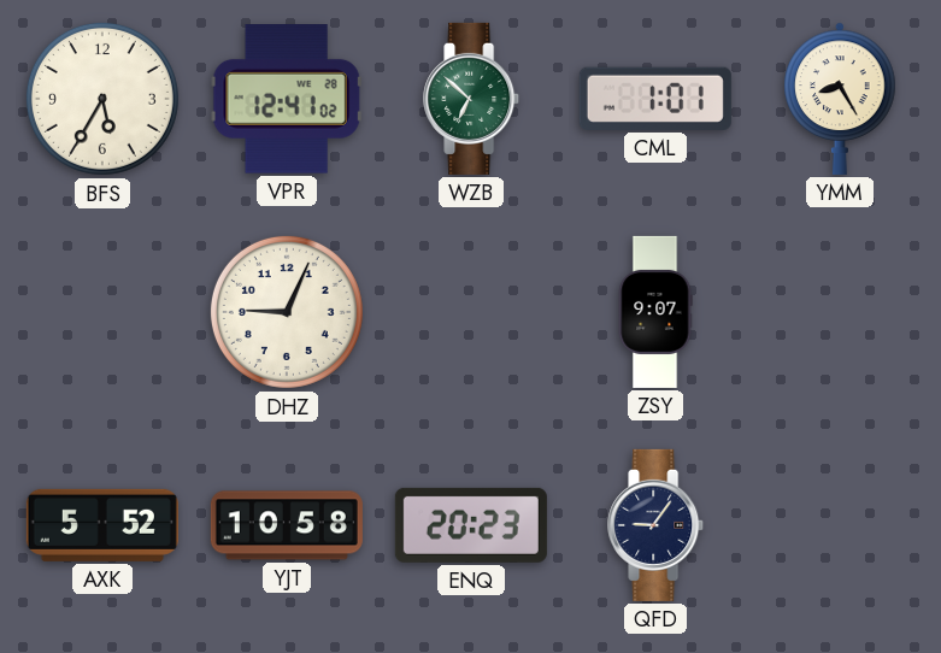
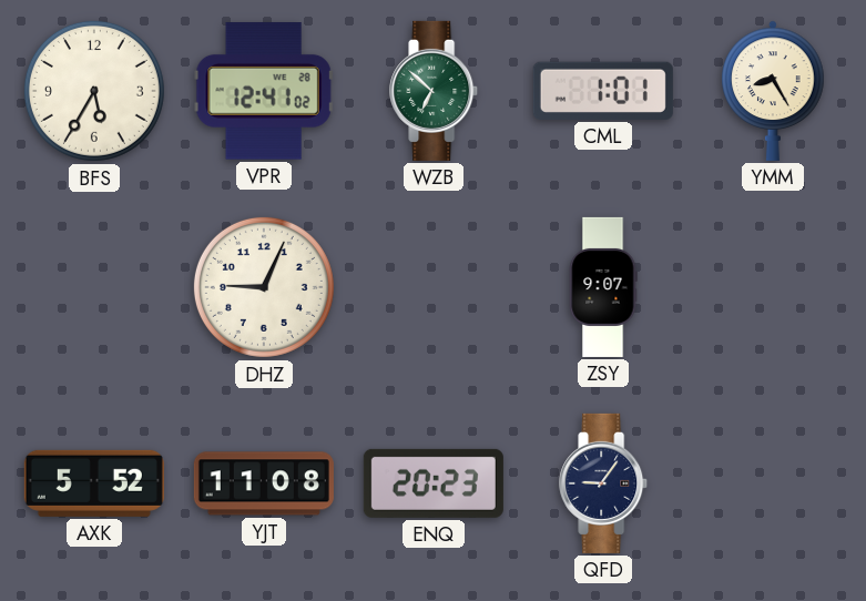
YJT: 10:58 -> 11:08
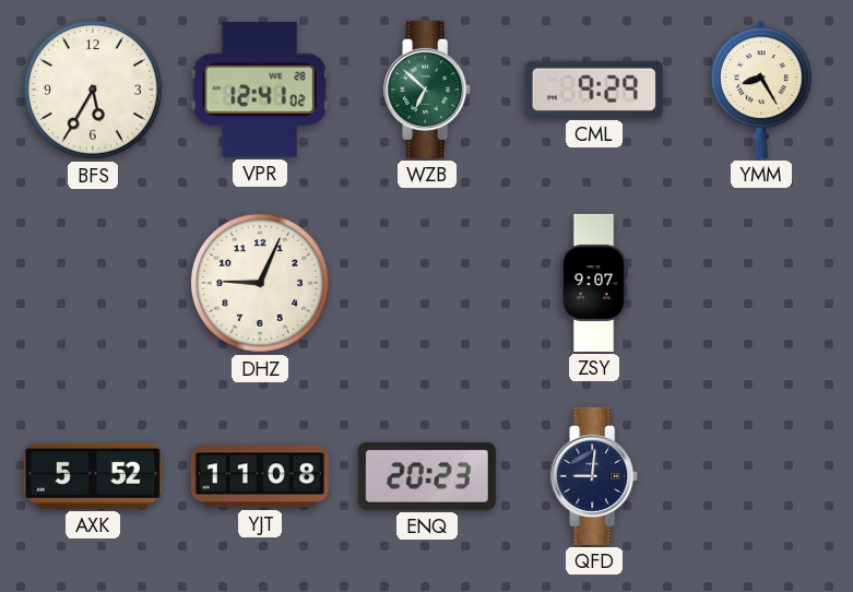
CML: 1:01 -> 9:29
QFD: 9:06 -> 9:01
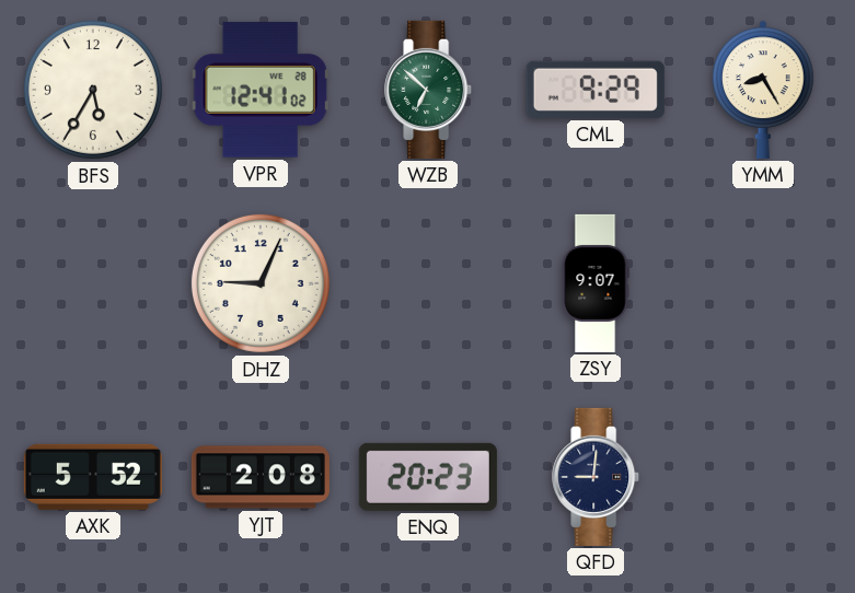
YJT: 11:08 -> 2:08
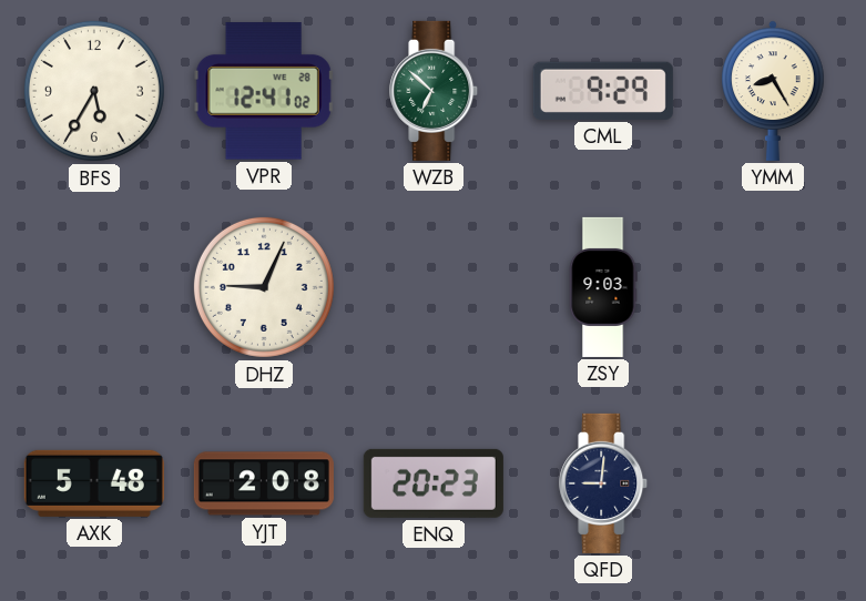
ZSY: 9:07 -> 9:03
AXK: 5:52 -> 5:48
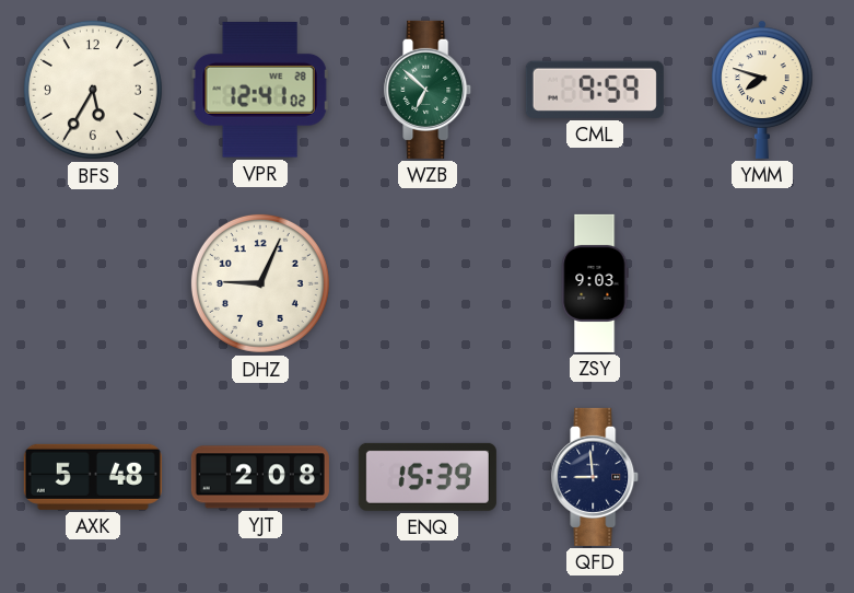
CML: 9:29 -> 9:59
YMM: 8:25 -> 7:48
ENQ: 20:23 -> 15:39
QFD: 9:01 -> 8:59
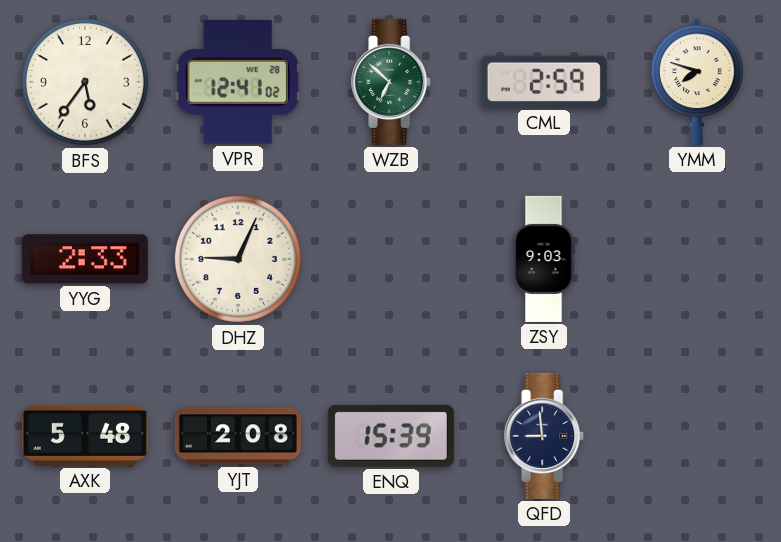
BFS: 5:35 -> 5:36
CML: 9:59 -> 2:59
YYG: none -> 2:33
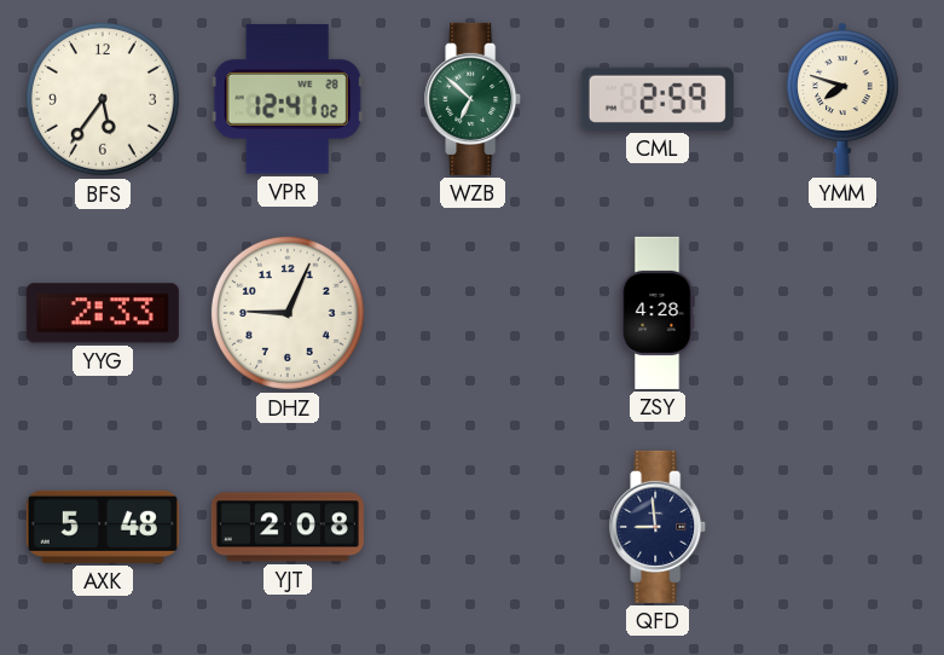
ZSY: 9:03 -> 4:28
ENQ: 15:39 -> none
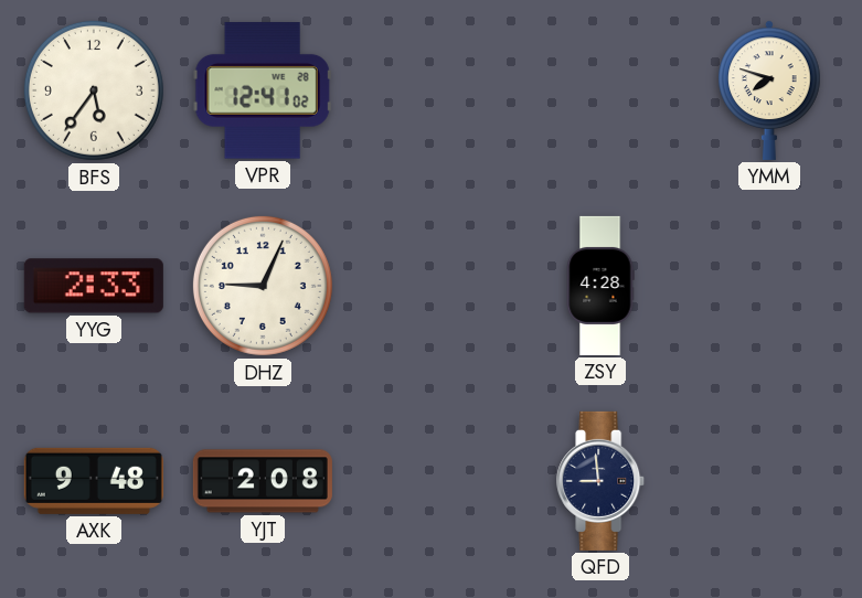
WZB: 6:52 -> none
CML: 2:59 -> none
AXK: 5:48 -> 9:48
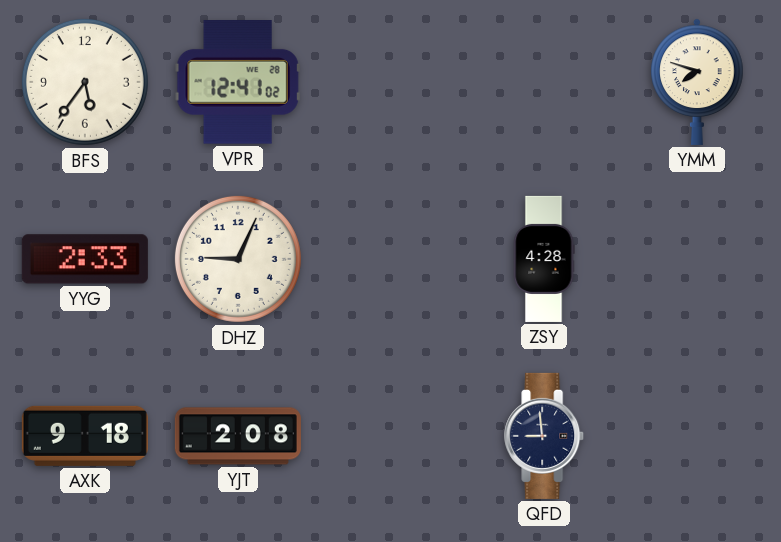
AXK: 9:48 -> 9:18
